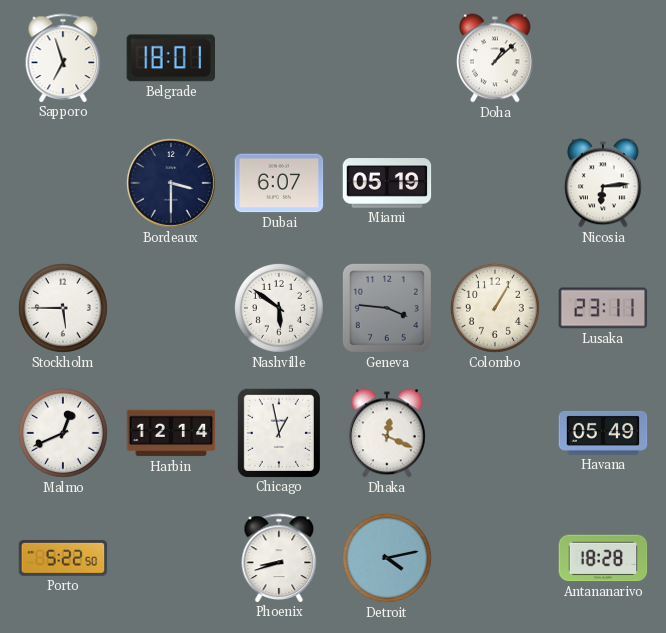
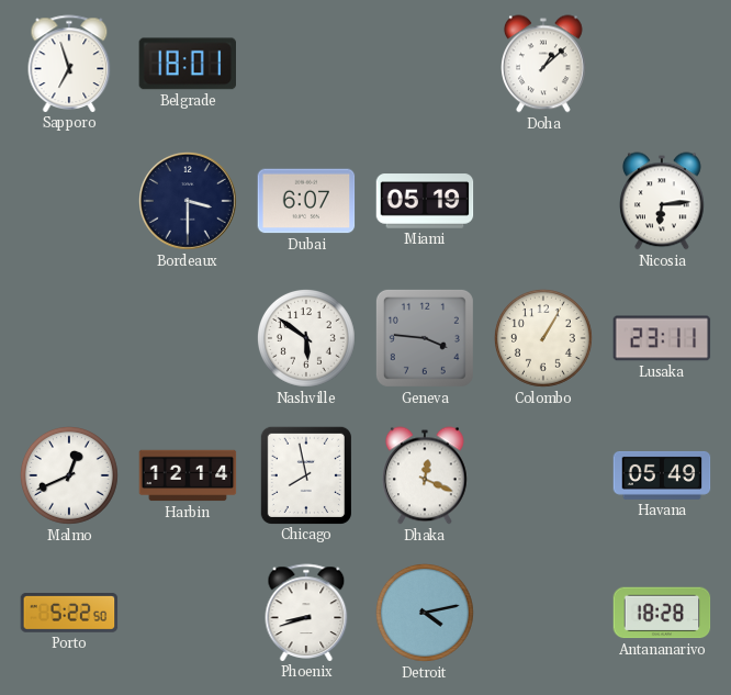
Stockholm: 5:45 -> none
Chicago: 12:58 -> 7:58
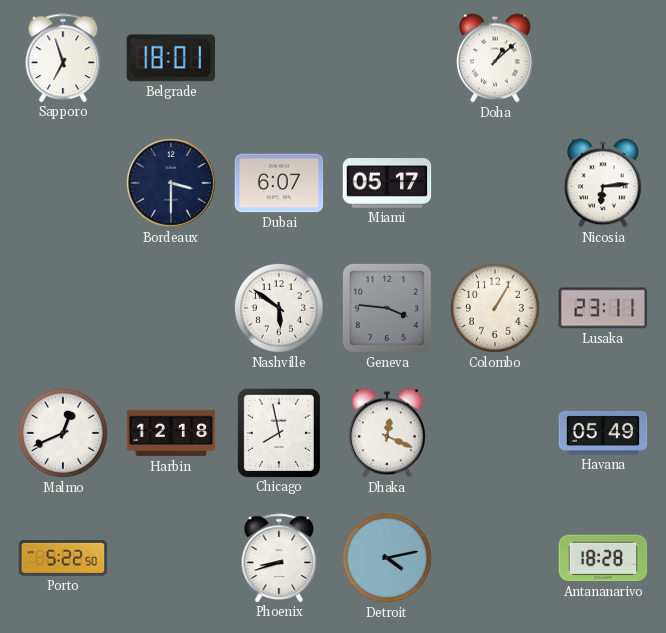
Miami: 05:19 -> 05:17
Harbin: 12:14 -> 12:18
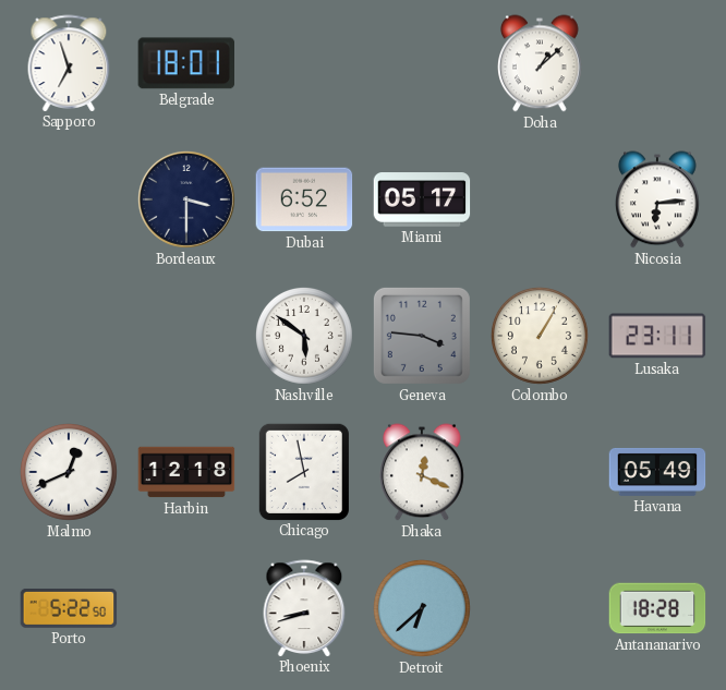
Dubai: 6:07 -> 6:52
Detroit: 4:13 -> 6:38
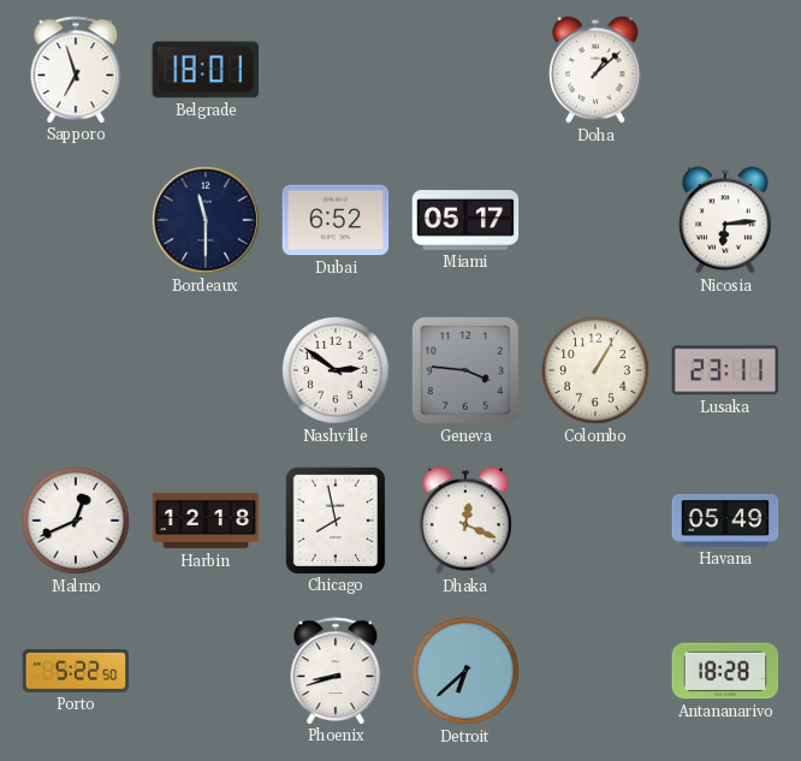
Bordeaux: 3:30 -> 11:30
Nashville: 5:51 -> 2:51
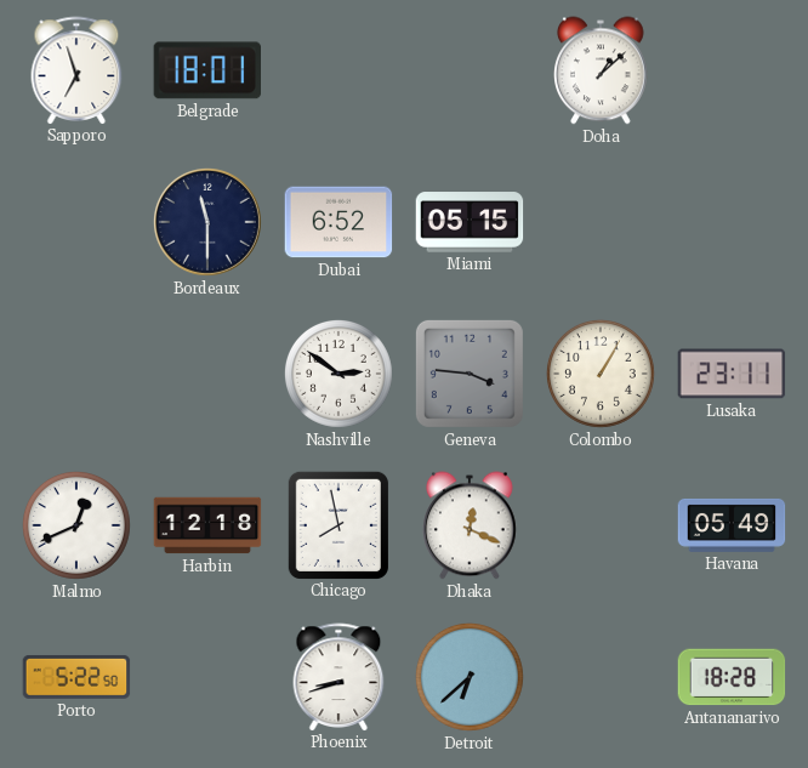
Miami: 05:17 -> 05:15
Nicosia: 6:14 -> none
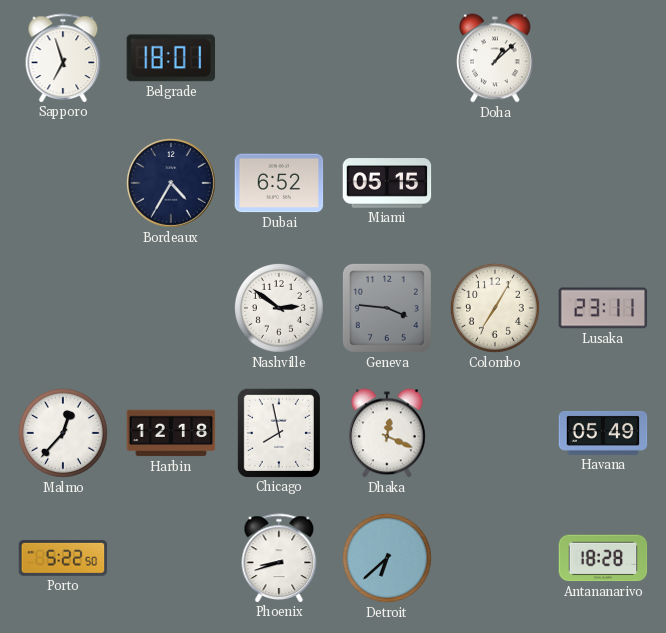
Bordeaux: 11:30 -> 4:35
Colombo: 1:05 -> 7:05
Malmo: 12:41 -> 12:37
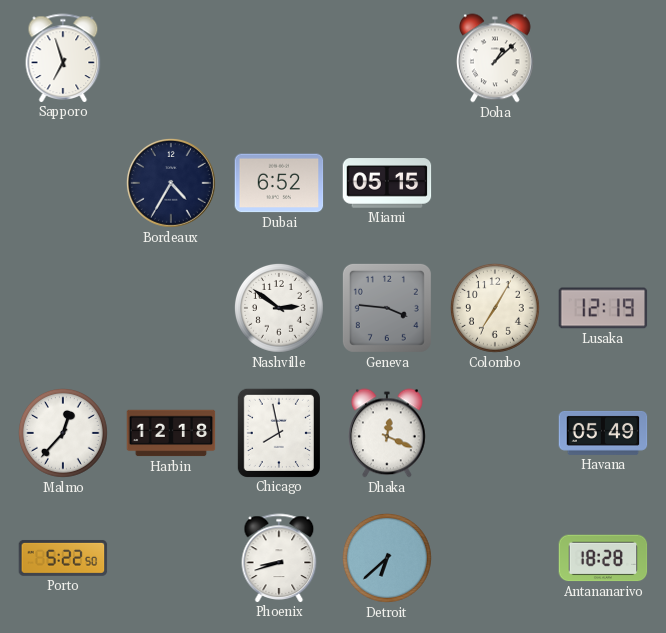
Belgrade: 18:01 -> none
Lusaka: 23:11 -> 12:19
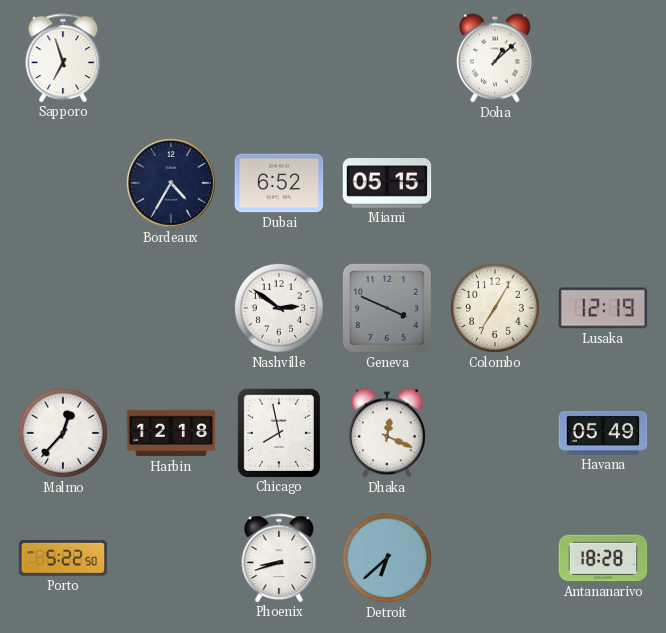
Geneva: 3:46 -> 3:49
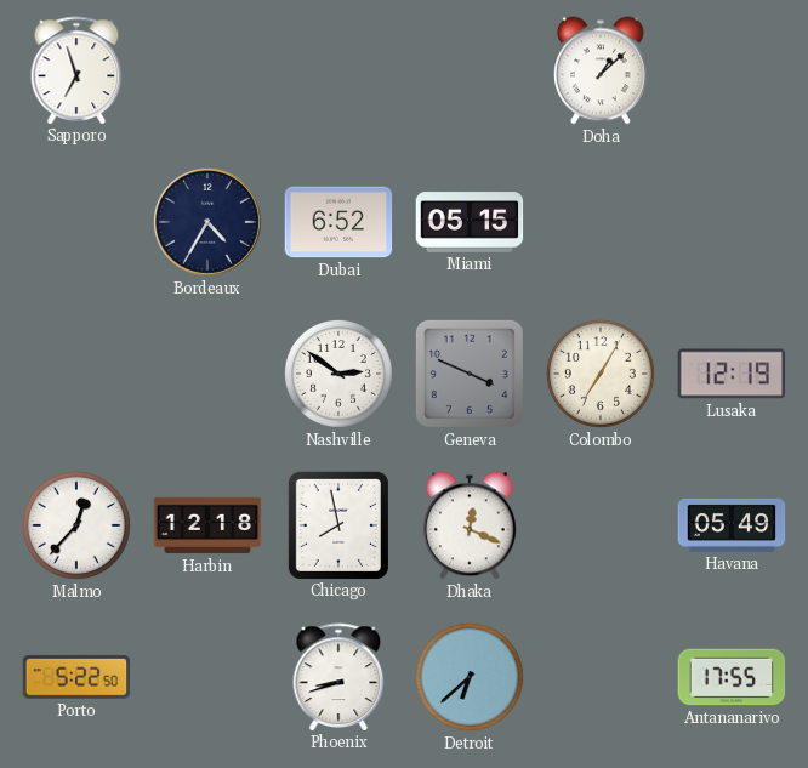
Antananarivo: 18:28 -> 17:55
